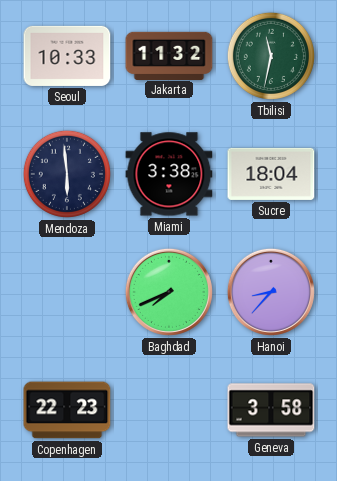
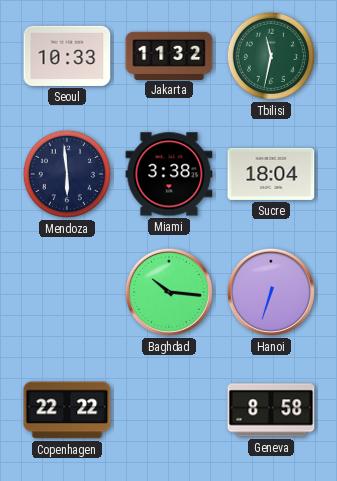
Baghdad: 7:41 -> 10:16
Hanoi: 8:37 -> 6:33
Copenhagen: 22:23 -> 22:22
Geneva: 3:58 -> 8:58
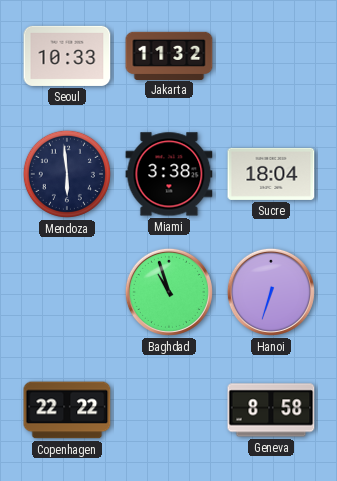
Tbilisi: 11:32 -> none
Baghdad: 10:16 -> 10:57
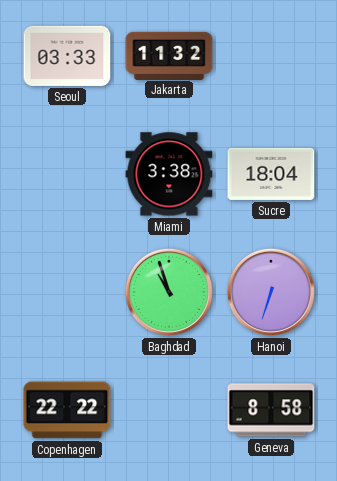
Seoul: 10:33 -> 03:33
Mendoza: 5:59 -> none
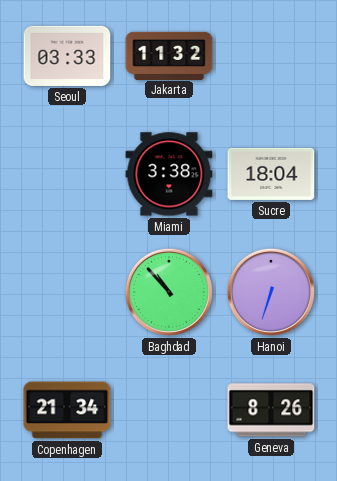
Baghdad: 10:57 -> 10:53
Copenhagen: 22:22 -> 21:34
Geneva: 8:58 -> 8:26
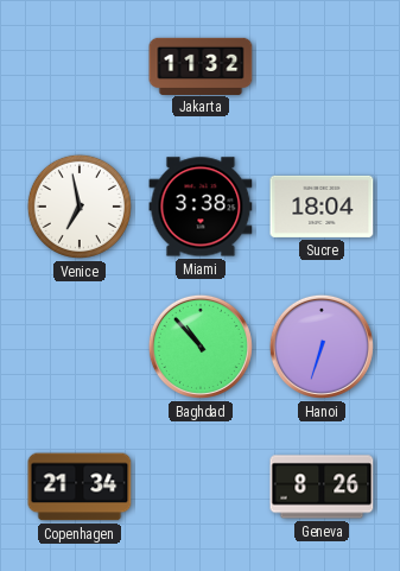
Seoul: 03:33 -> none
Venice: none -> 6:58
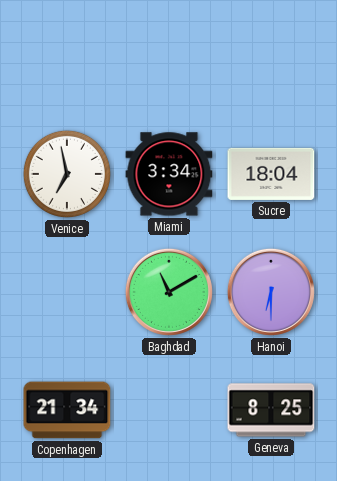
Jakarta: 11:32 -> none
Miami: 3:38 -> 3:34
Baghdad: 10:53 -> 11:10
Hanoi: 6:33 -> 6:30
Geneva: 8:26 -> 8:25
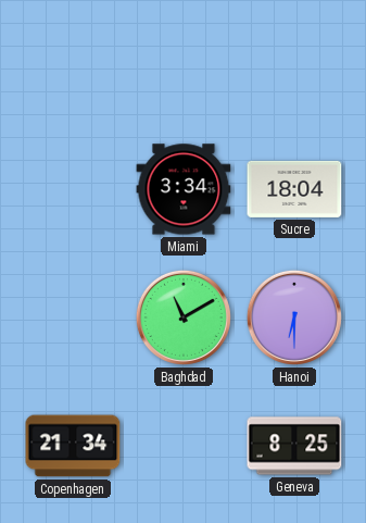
Venice: 6:58 -> none
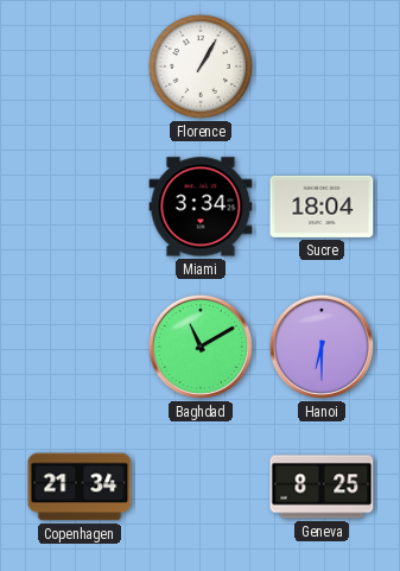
Florence: none -> 1:05
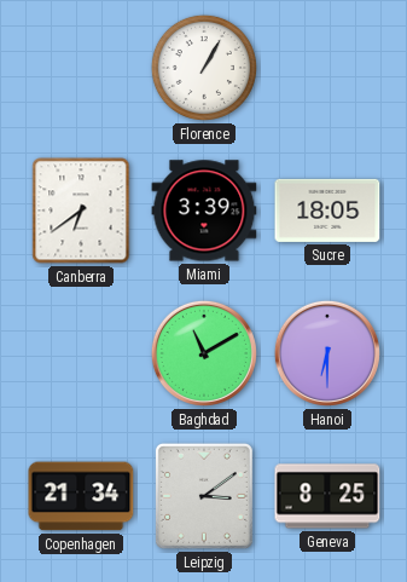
Canberra: none -> 6:39
Miami: 3:34 -> 3:39
Sucre: 18:04 -> 18:05
Leipzig: none -> 3:09
